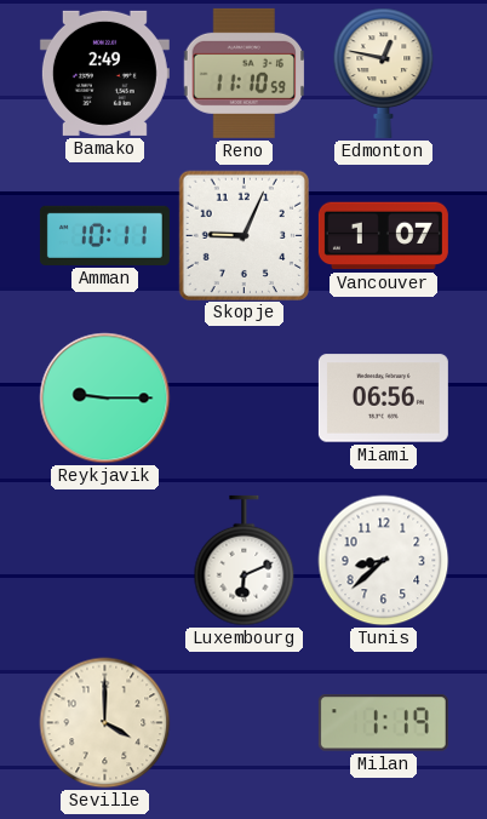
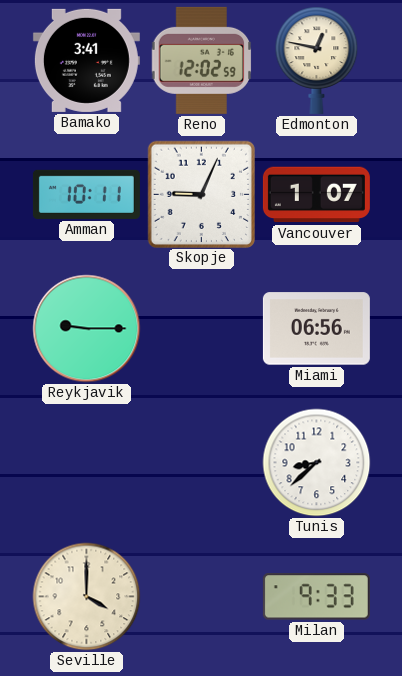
Bamako: 2:49 -> 3:41
Reno: 11:10 -> 12:02
Luxembourg: 6:11 -> none
Milan: 1:19 -> 9:33
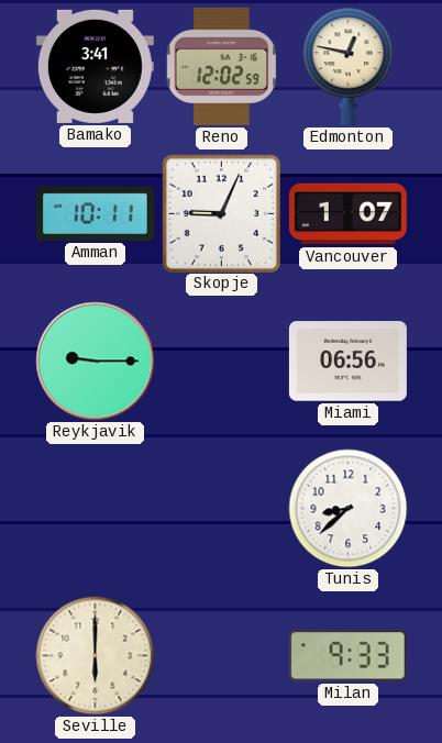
Seville: 4:00 -> 6:00
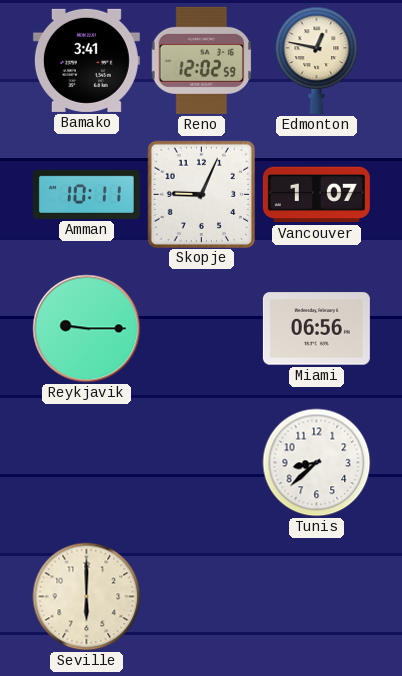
Milan: 9:33 -> none
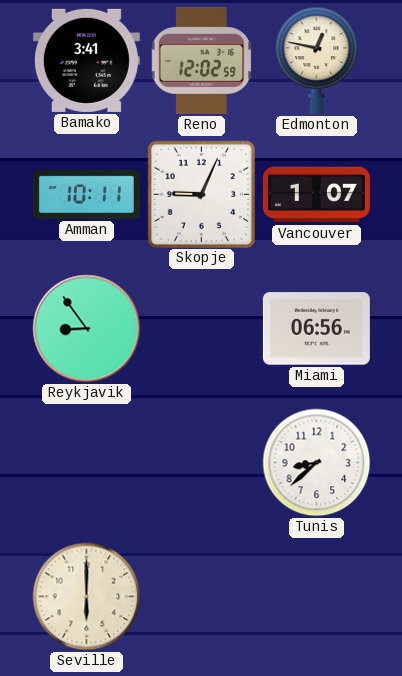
Reykjavik: 9:15 -> 8:54
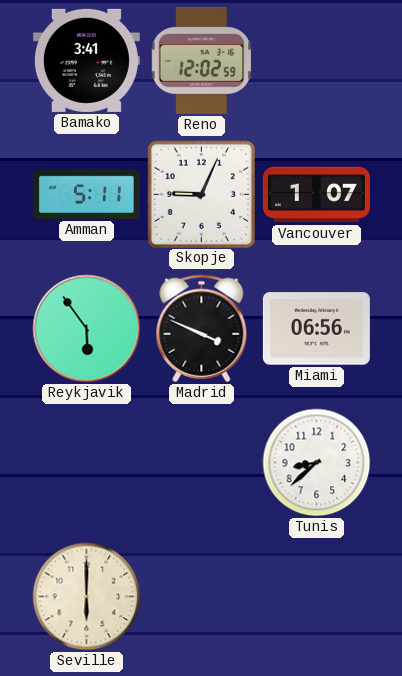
Edmonton: 12:47 -> none
Amman: 10:11 -> 5:11
Reykjavik: 8:54 -> 5:54
Madrid: none -> 3:49
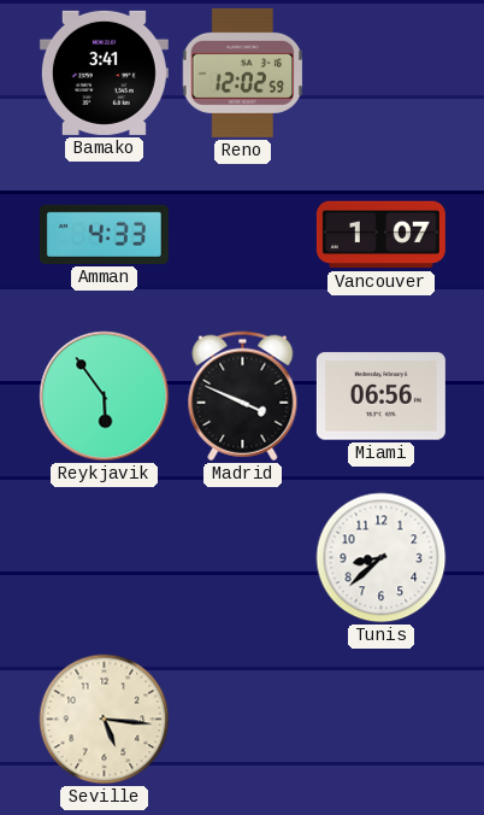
Amman: 5:11 -> 4:33
Skopje: 9:04 -> none
Seville: 6:00 -> 5:16
